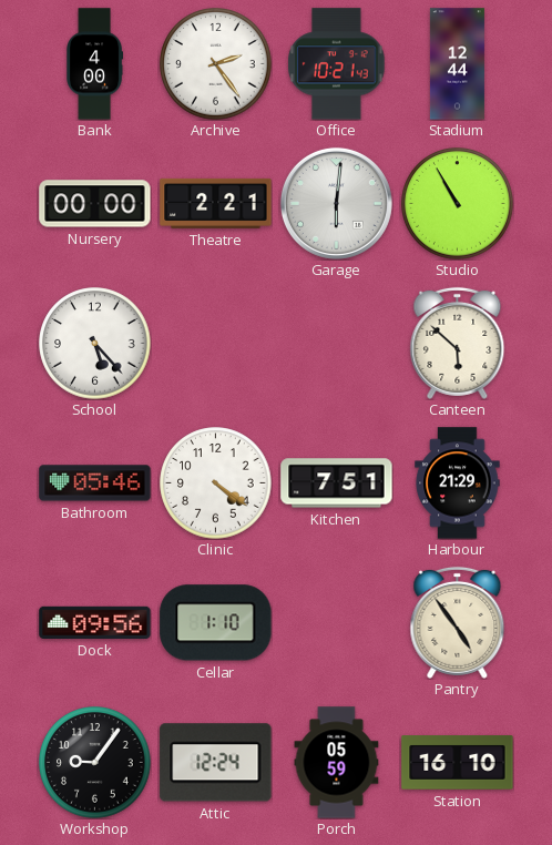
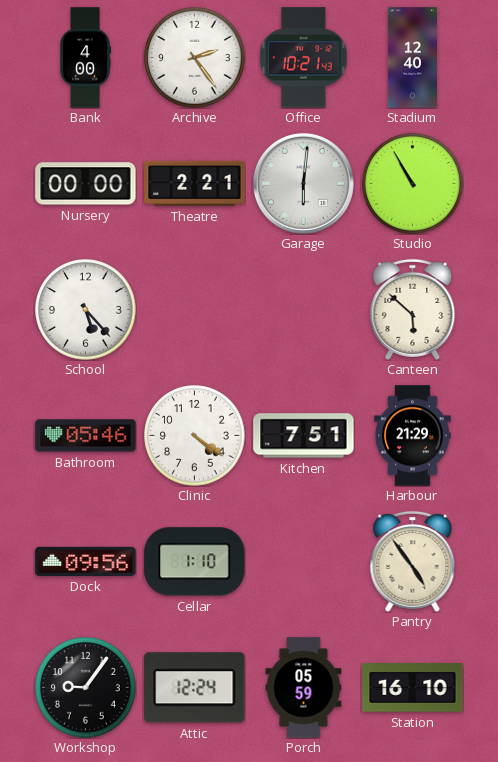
Stadium: 12:44 -> 12:40
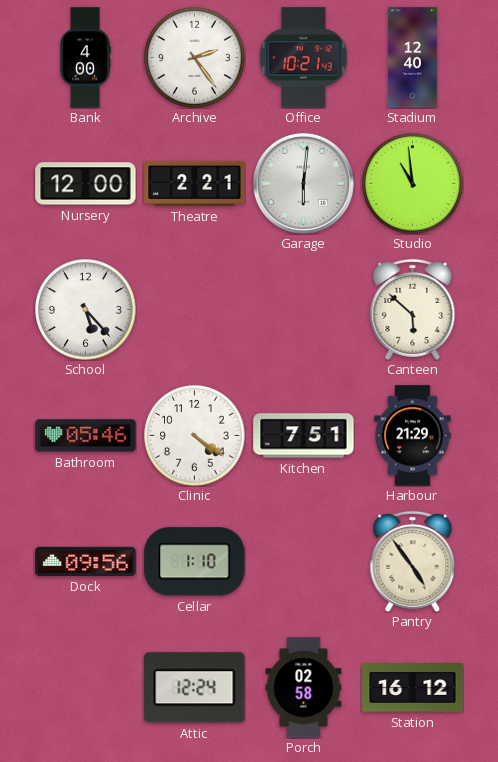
Nursery: 00:00 -> 12:00
Studio: 10:55 -> 10:59
Workshop: 9:06 -> none
Porch: 05:59 -> 02:58
Station: 16:10 -> 16:12
